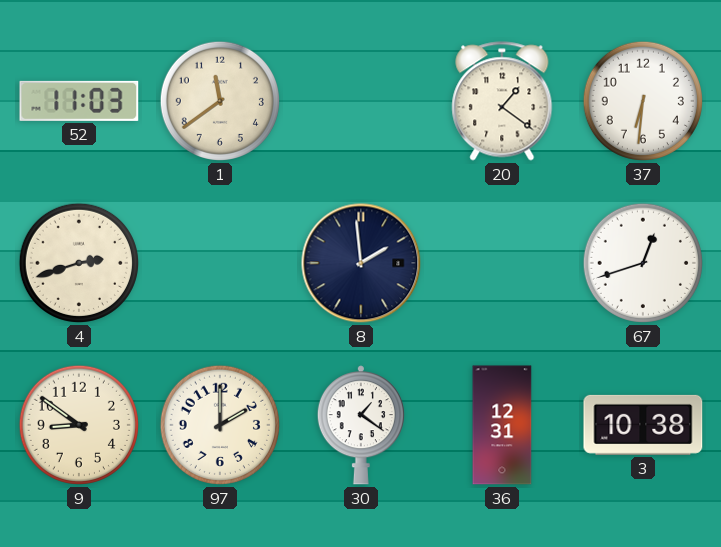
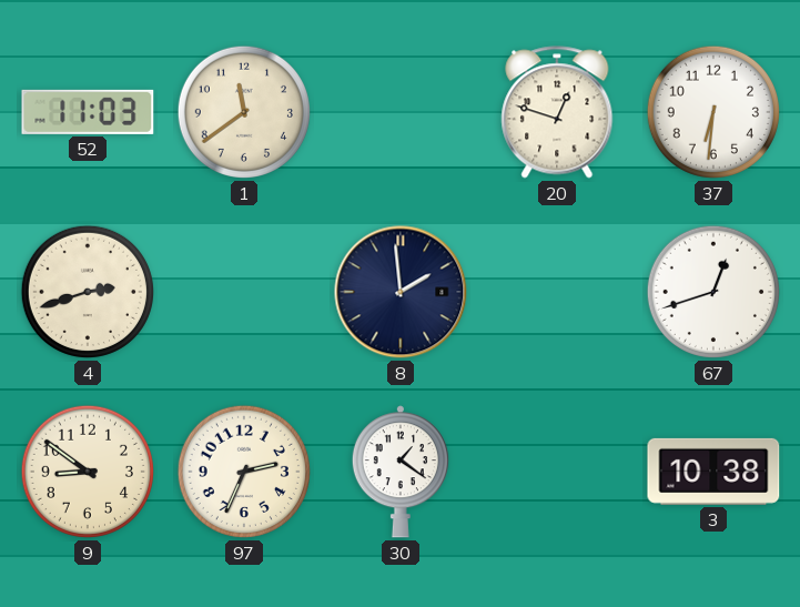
20: 1:21 -> 12:48
97: 2:00 -> 2:34
36: 12:31 -> none
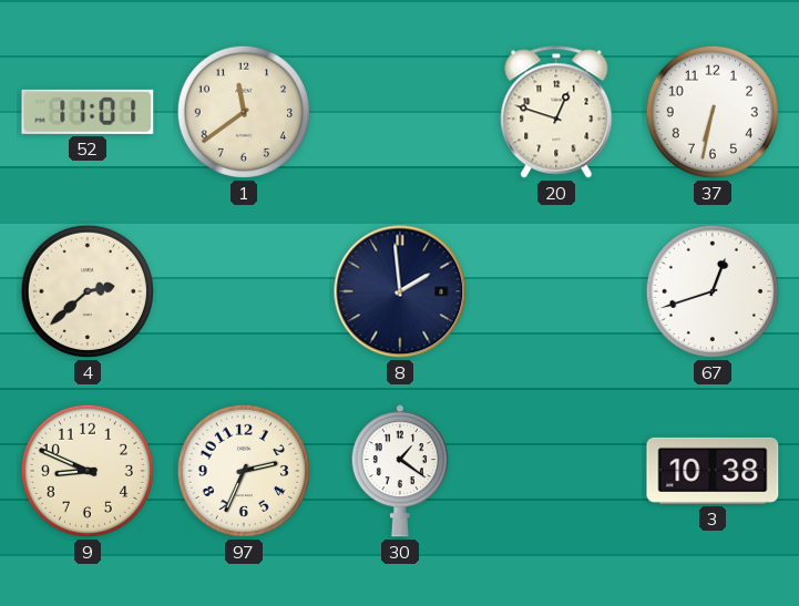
52: 11:03 -> 11:01
37: 6:31 -> 6:32
4: 2:42 -> 2:38
9: 8:51 -> 8:49
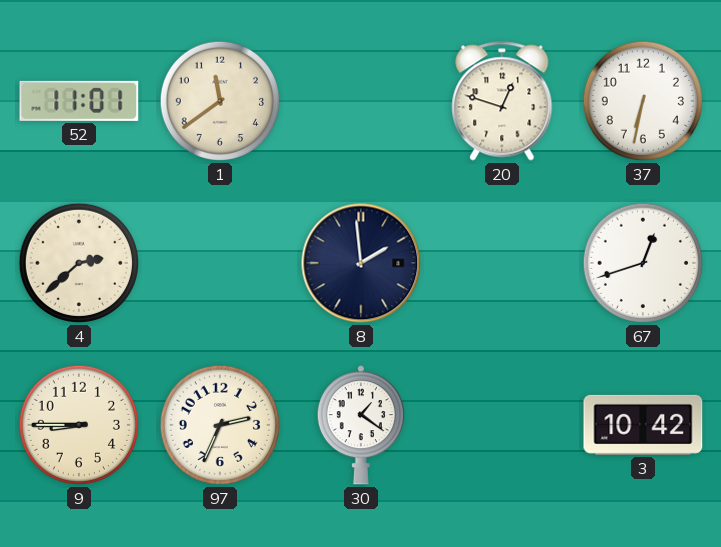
9: 8:49 -> 8:45
3: 10:38 -> 10:42
